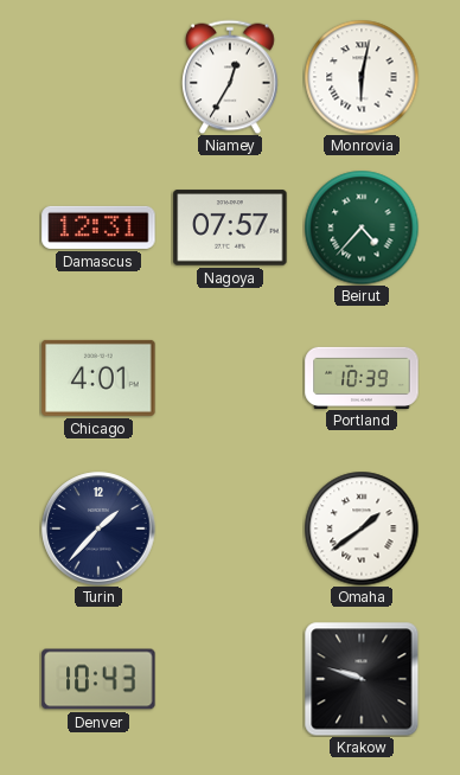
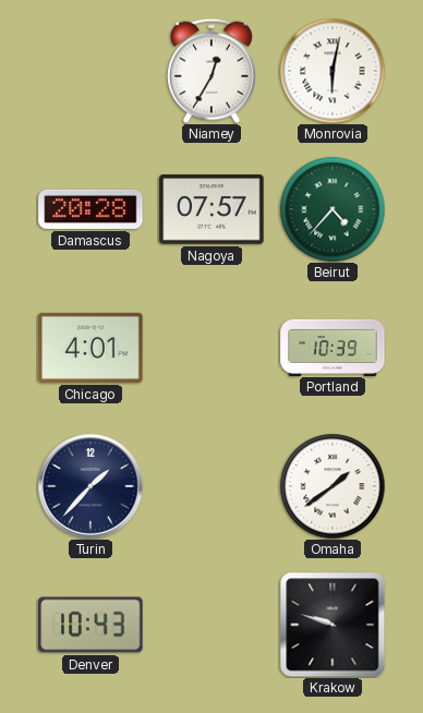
Damascus: 12:31 -> 20:28
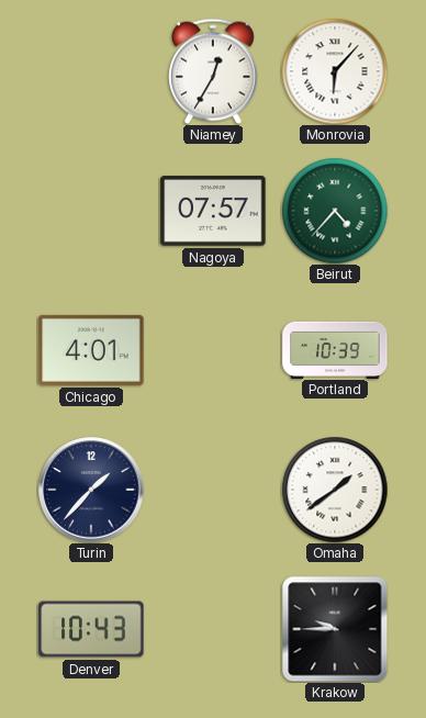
Monrovia: 6:02 -> 6:07
Damascus: 20:28 -> none
Krakow: 9:48 -> 9:45
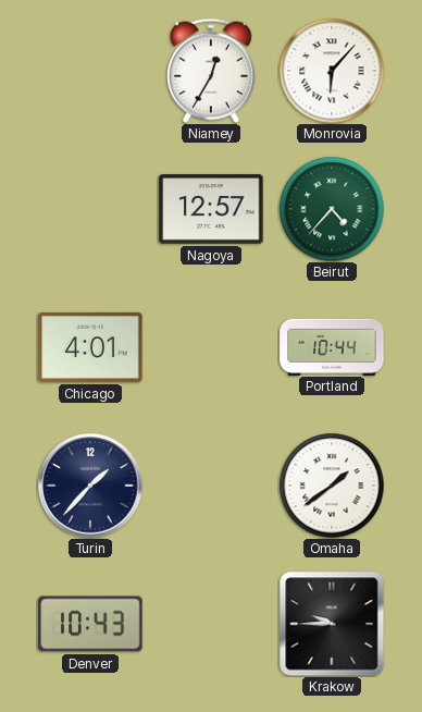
Nagoya: 07:57 -> 12:57
Portland: 10:39 -> 10:44
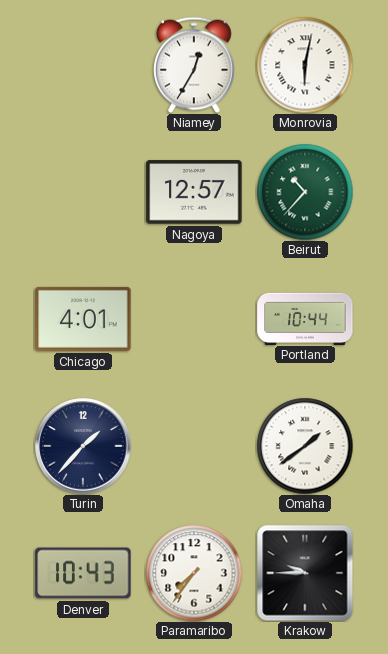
Monrovia: 6:07 -> 6:02
Beirut: 4:37 -> 10:37
Paramaribo: none -> 7:36
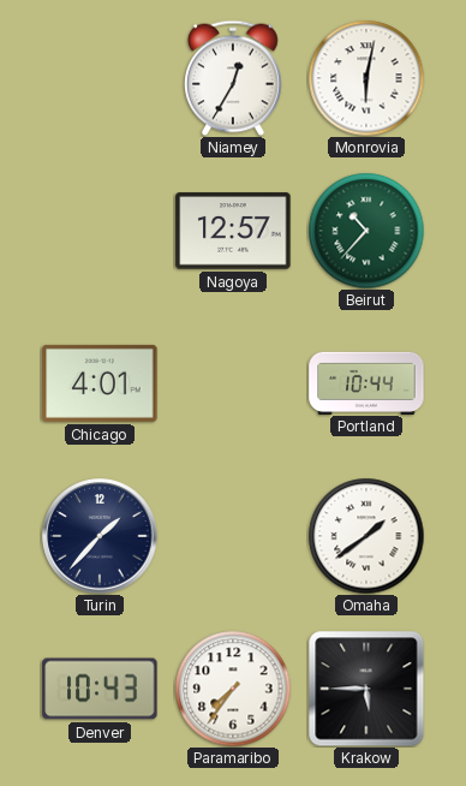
Krakow: 9:45 -> 5:45
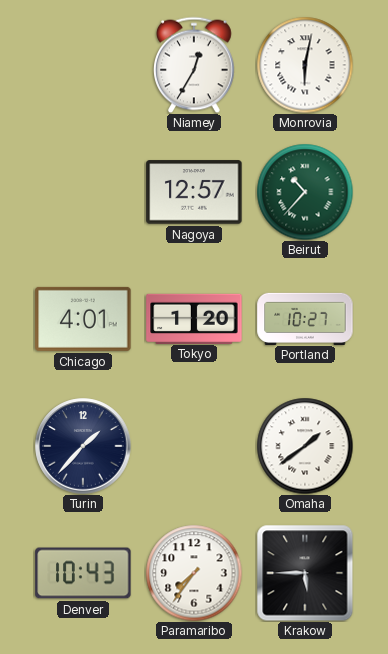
Tokyo: none -> 1:20
Portland: 10:44 -> 10:27
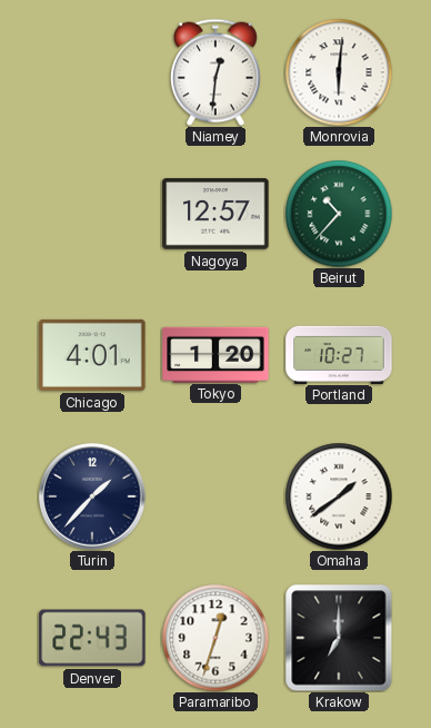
Niamey: 12:35 -> 12:31
Monrovia: 6:02 -> 6:01
Denver: 10:43 -> 22:43
Paramaribo: 7:36 -> 12:33
Krakow: 5:45 -> 7:00
